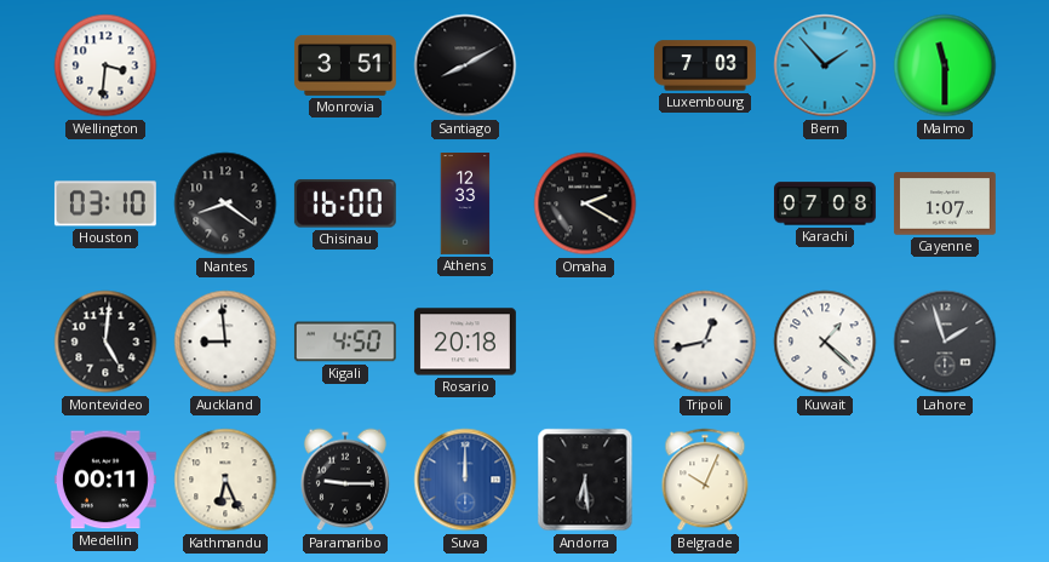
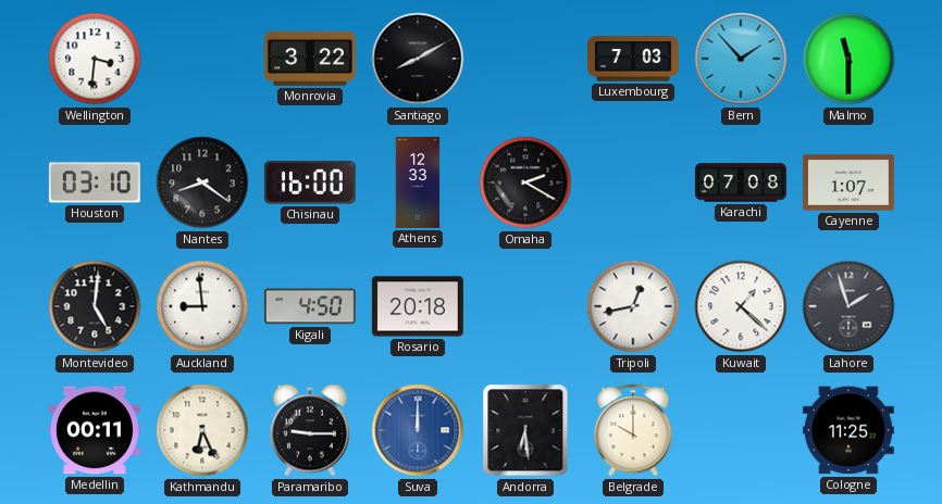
Monrovia: 3:51 -> 3:22
Belgrade: 10:04 -> 10:00
Cologne: none -> 11:25
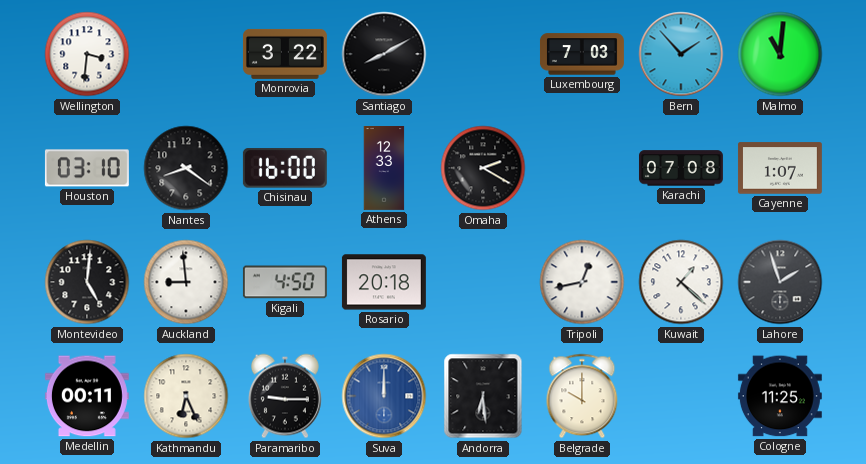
Malmo: 11:30 -> 11:01
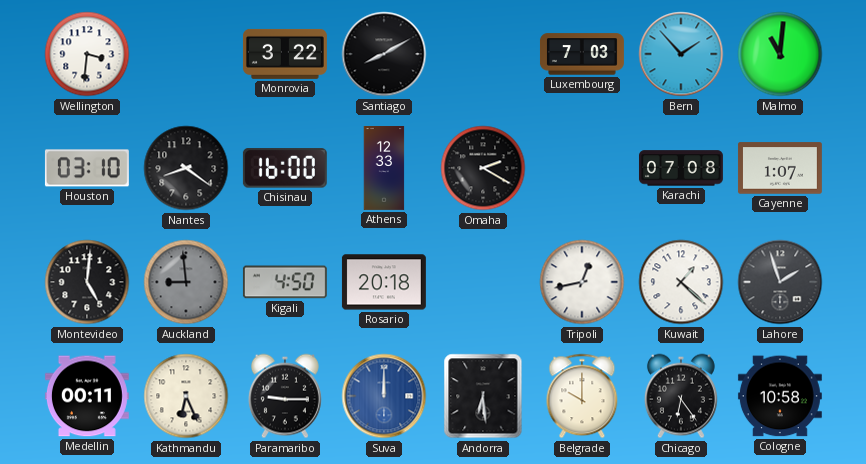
Auckland dial: white -> grey
Chicago: none -> 6:24
Cologne: 11:25 -> 10:58
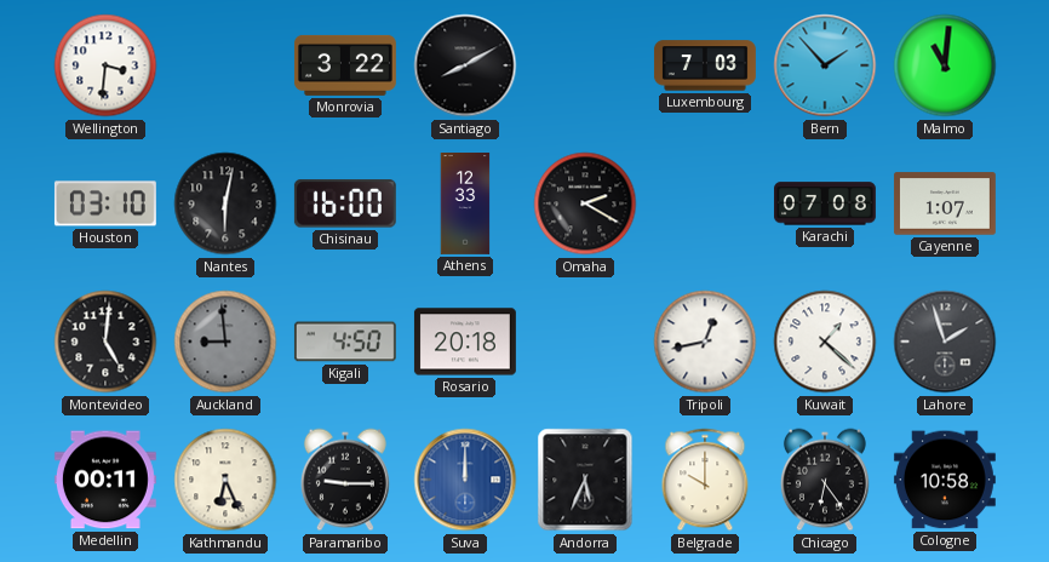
Nantes: 8:21 -> 6:02
Andorra: 6:29 -> 5:34
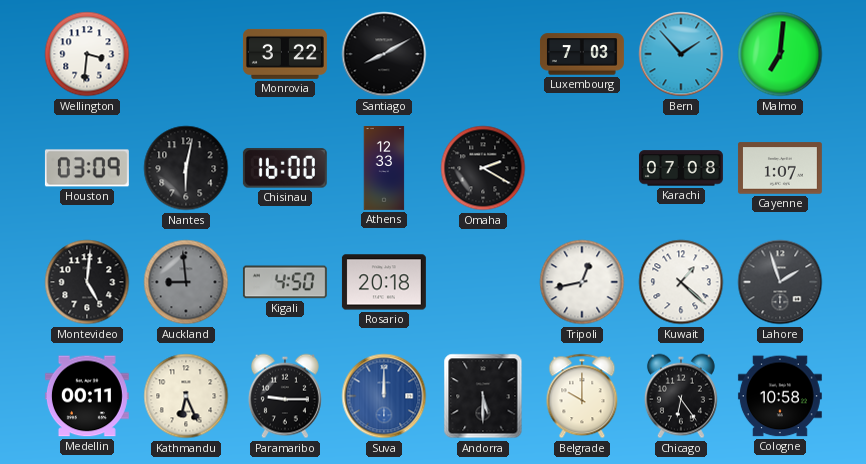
Malmo: 11:01 -> 7:01
Houston: 03:10 -> 03:09
Andorra: 5:34 -> 5:30
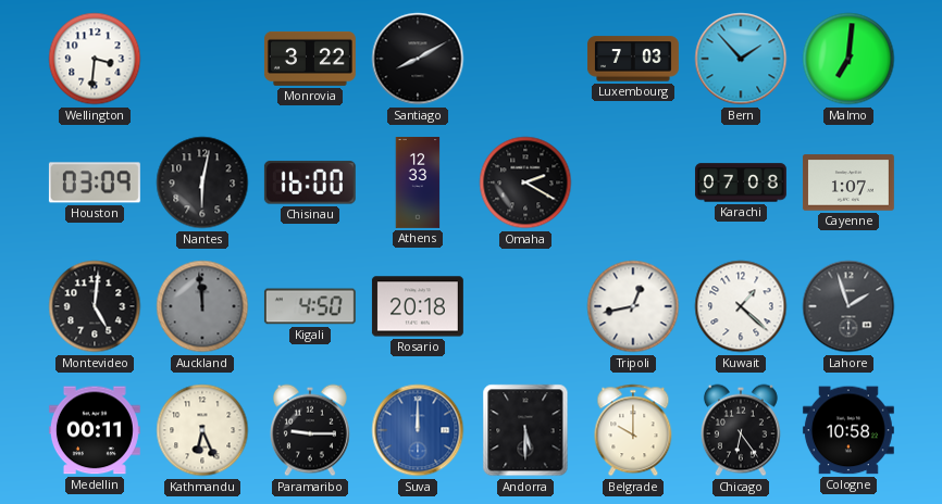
Auckland: 8:59 -> 11:59
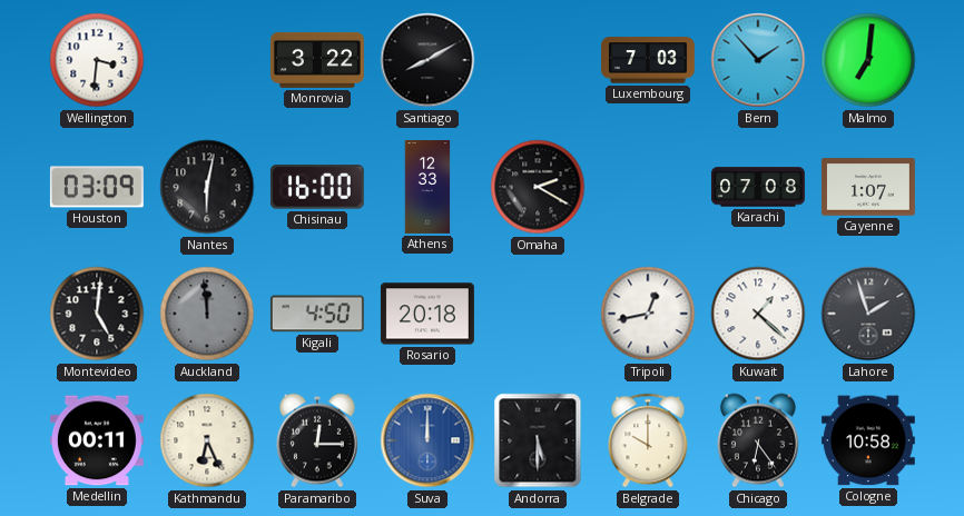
Paramaribo: 9:15 -> 12:15
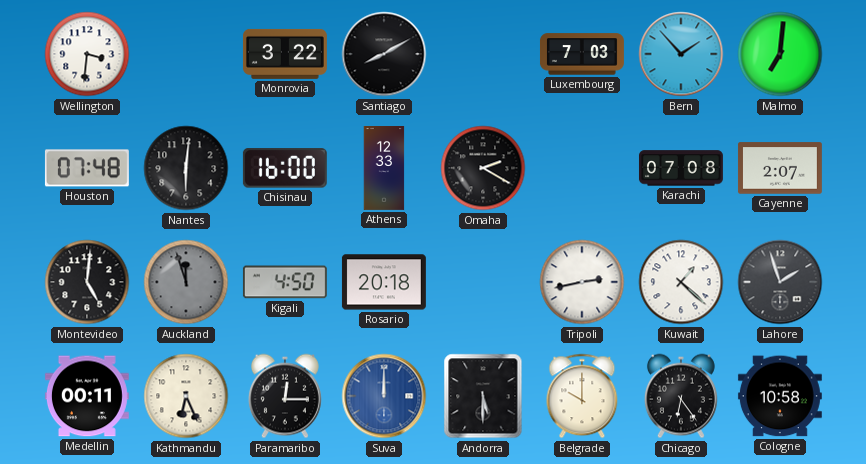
Houston: 03:09 -> 07:48
Nantes: 6:02 -> 6:01
Cayenne: 1:07 -> 2:07
Auckland: 11:59 -> 11:57
Tripoli: 12:43 -> 2:43
